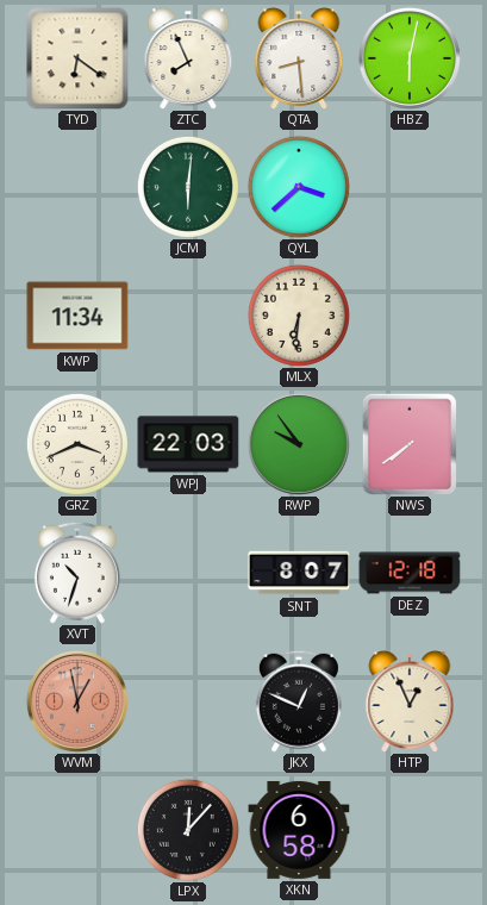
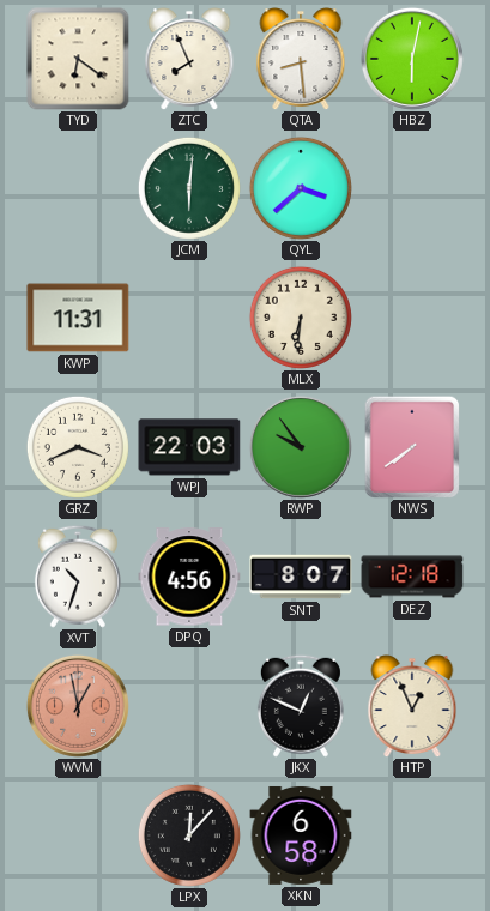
KWP: 11:34 -> 11:31
DPQ: none -> 4:56
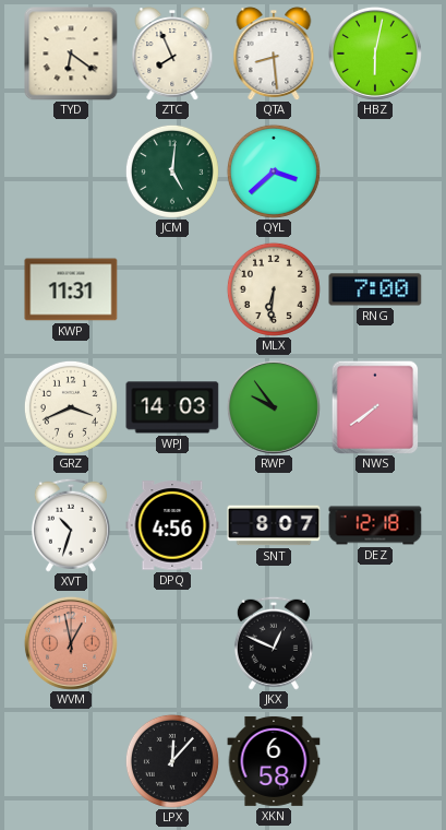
JCM: 6:01 -> 5:01
RNG: none -> 7:00
WPJ: 22:03 -> 14:03
HTP: 12:56 -> none
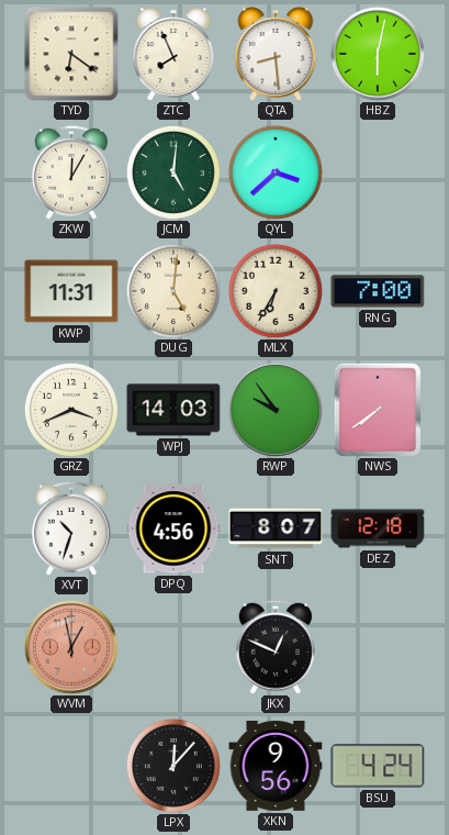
ZKW: none -> 12:05
DUG: none -> 5:01
MLX: 6:31 -> 6:35
XKN: 6:58 -> 9:56
BSU: none -> 4:24
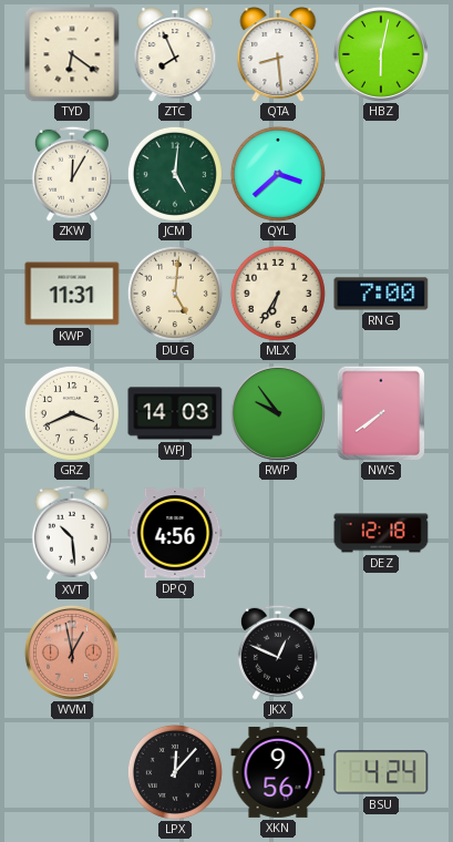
XVT: 10:33 -> 10:29
SNT: 8:07 -> none
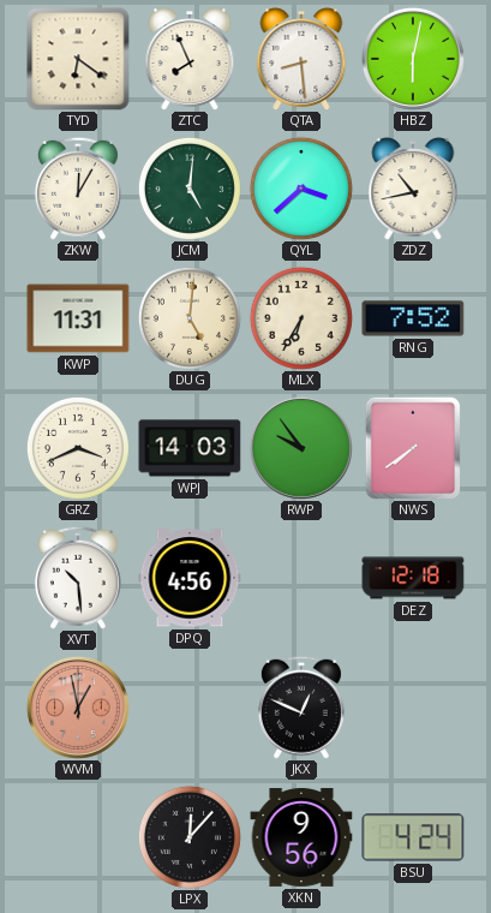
ZDZ: none -> 10:43
RNG: 7:00 -> 7:52
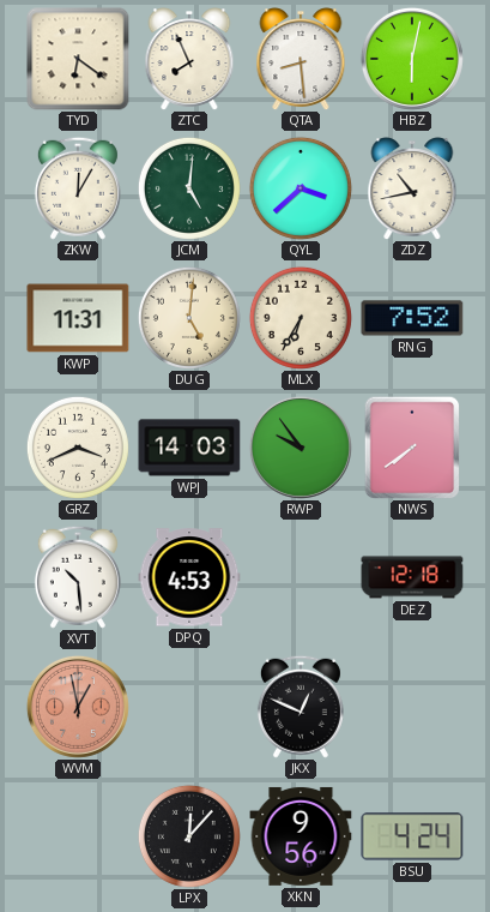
DPQ: 4:56 -> 4:53
